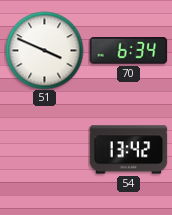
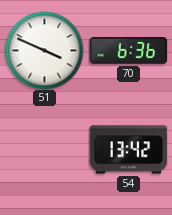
70: 6:34 -> 6:36
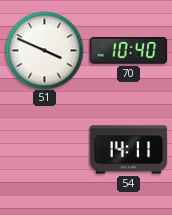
70: 6:36 -> 10:40
54: 13:42 -> 14:11
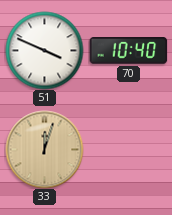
33: none -> 12:03
54: 14:11 -> none
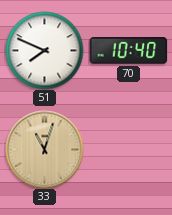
51: 3:49 -> 7:49
33: 12:03 -> 11:03
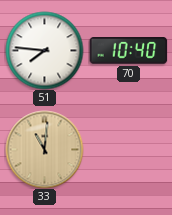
51: 7:49 -> 7:46
33: 11:03 -> 11:01
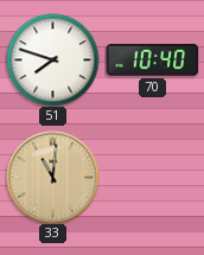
51: 7:46 -> 7:48
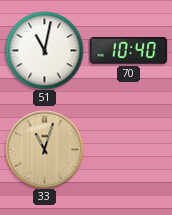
51: 7:48 -> 11:02
33: 11:01 -> 11:03
